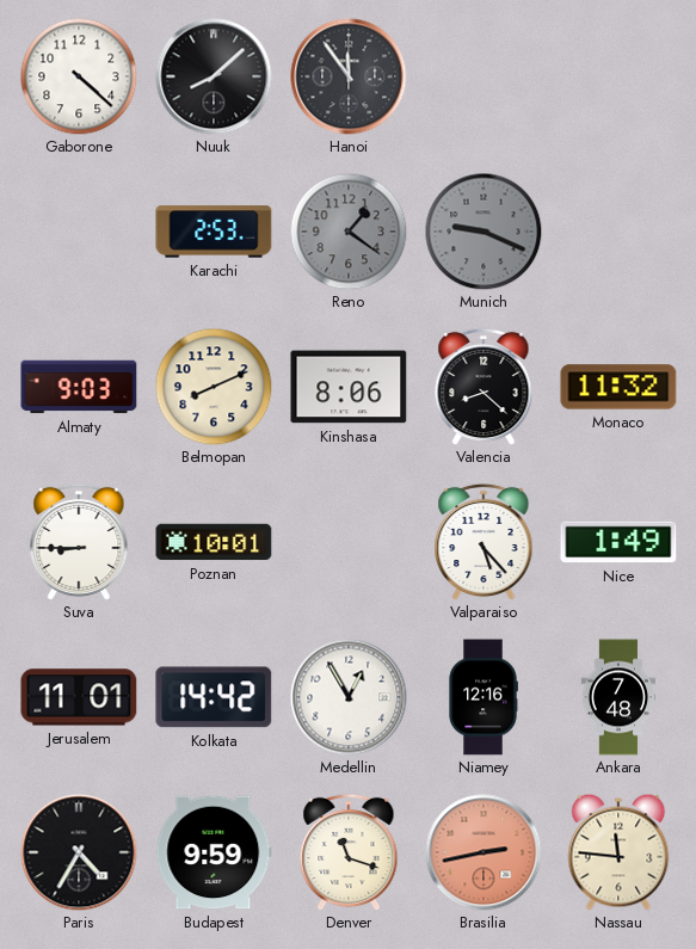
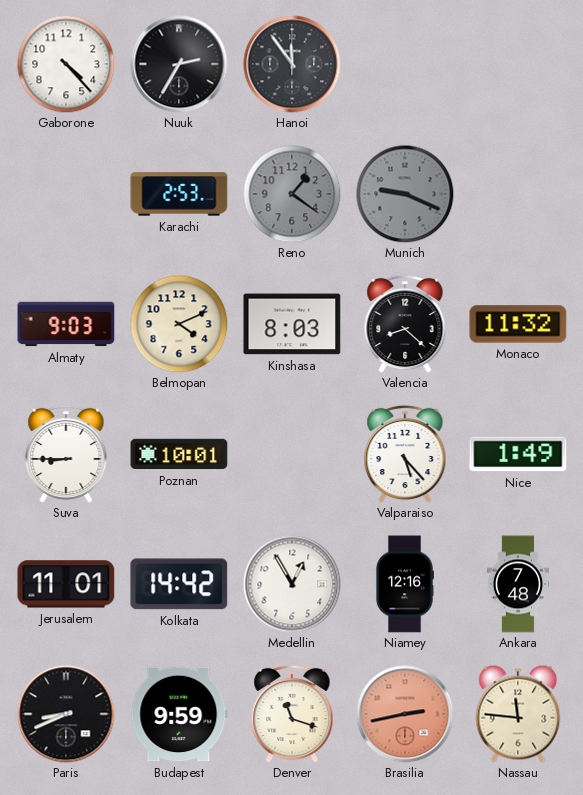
Gaborone: 4:22 -> 4:23
Nuuk: 8:08 -> 2:35
Belmopan: 8:11 -> 4:11
Kinshasa: 8:06 -> 8:03
Paris: 4:35 -> 8:41
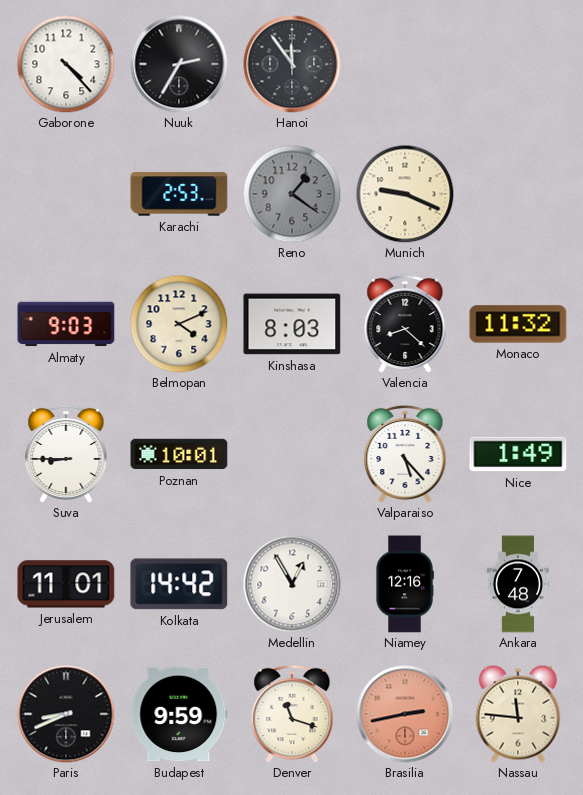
Munich dial: grey -> cream
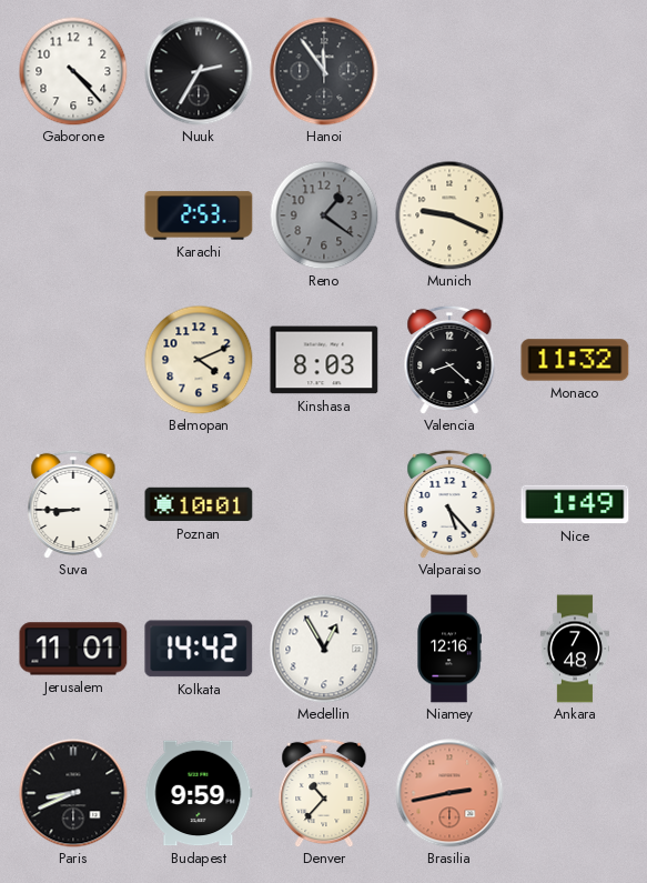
Almaty: 9:03 -> none
Denver: 11:18 -> 10:37
Nassau: 11:46 -> none
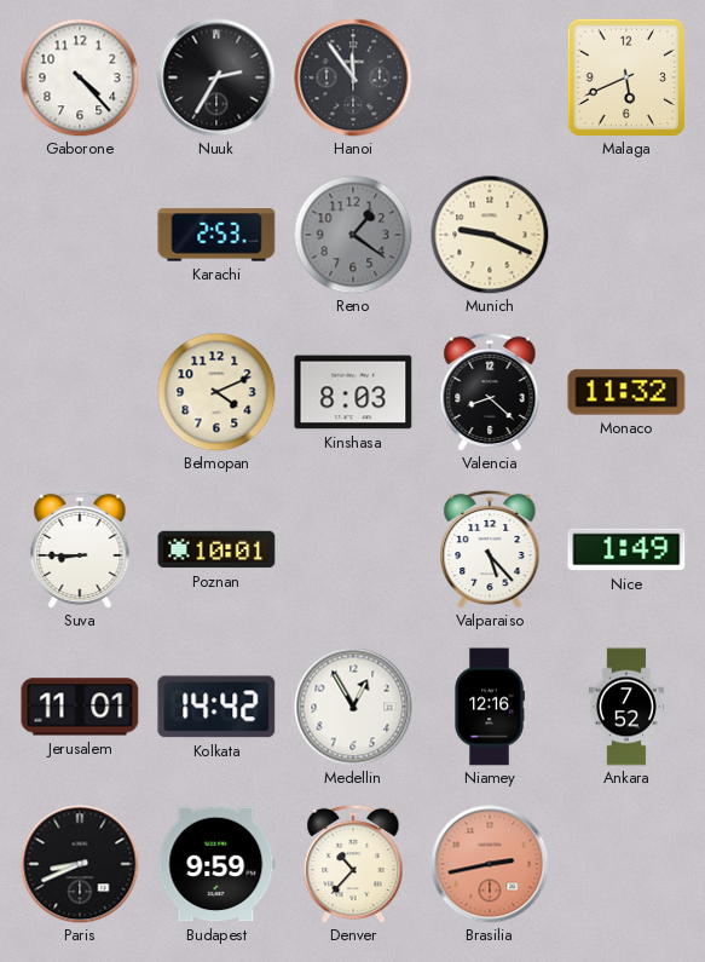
Malaga: none -> 5:41
Ankara: 7:48 -> 7:52
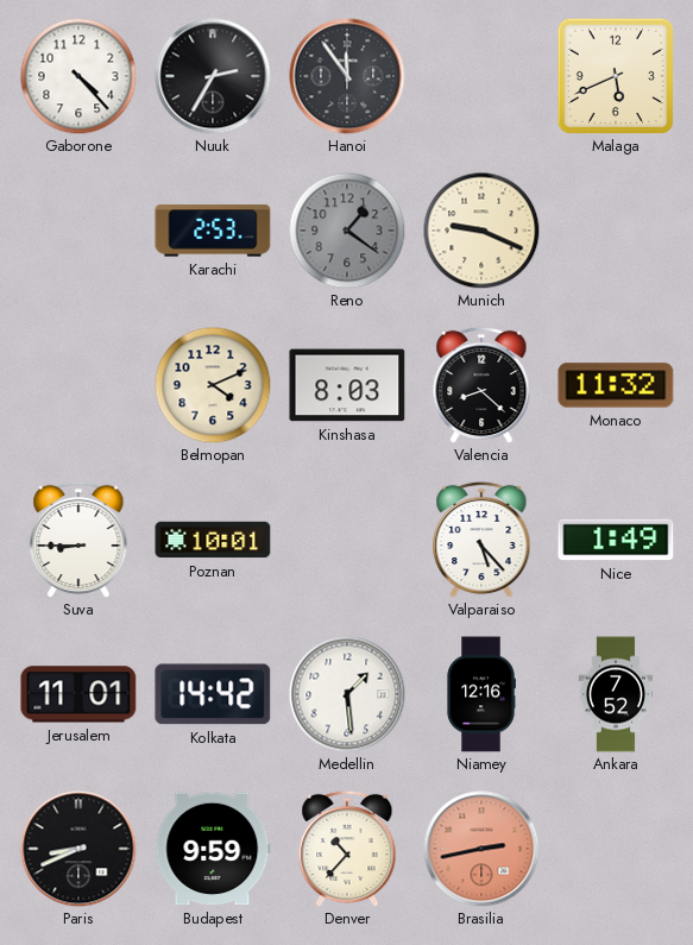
Medellin: 12:55 -> 1:29
